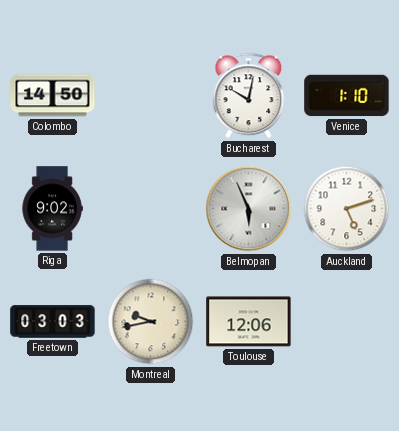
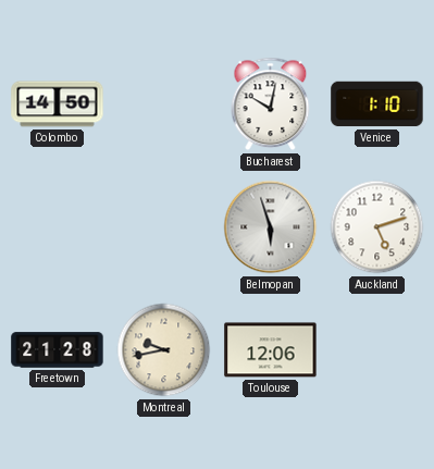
Riga: 9:02 -> none
Belmopan: 5:56 -> 5:57
Freetown: 03:03 -> 21:28
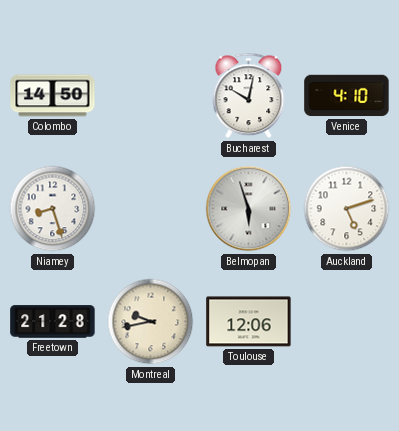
Venice: 1:10 -> 4:10
Niamey: none -> 8:27
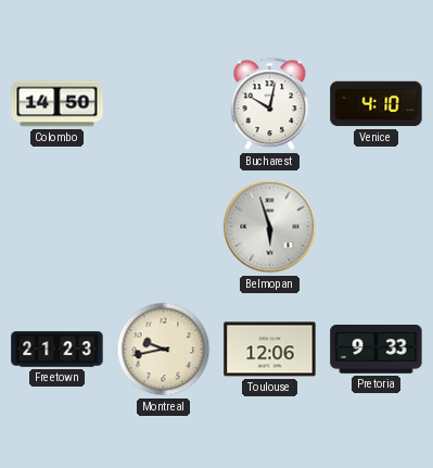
Niamey: 8:27 -> none
Auckland: 5:12 -> none
Freetown: 21:28 -> 21:23
Pretoria: none -> 9:33
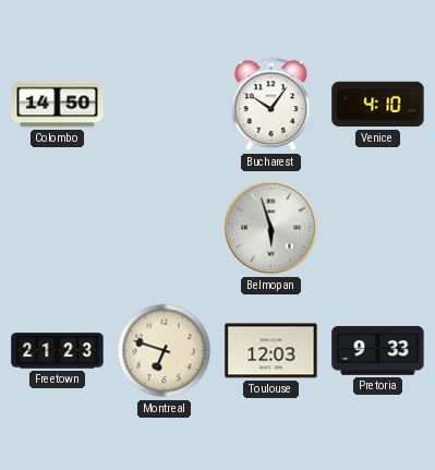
Bucharest: 10:02 -> 10:06
Montreal: 9:43 -> 6:48
Toulouse: 12:06 -> 12:03
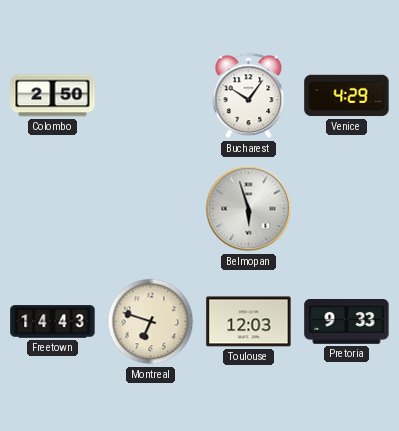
Colombo: 14:50 -> 2:50
Venice: 4:10 -> 4:29
Freetown: 21:23 -> 14:43
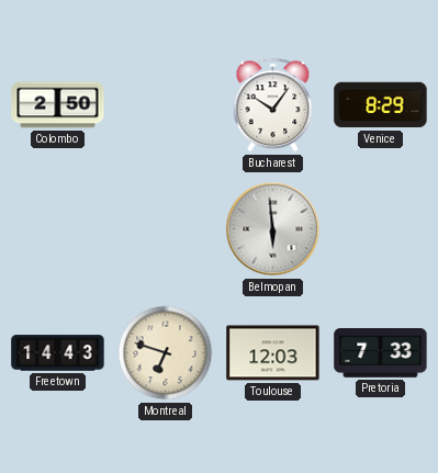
Venice: 4:29 -> 8:29
Belmopan: 5:57 -> 5:59
Pretoria: 9:33 -> 7:33
